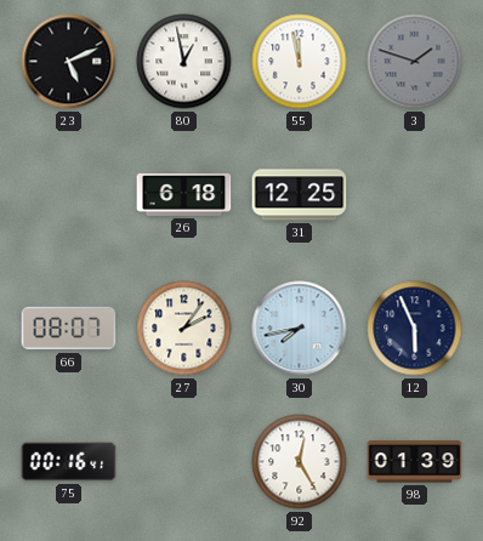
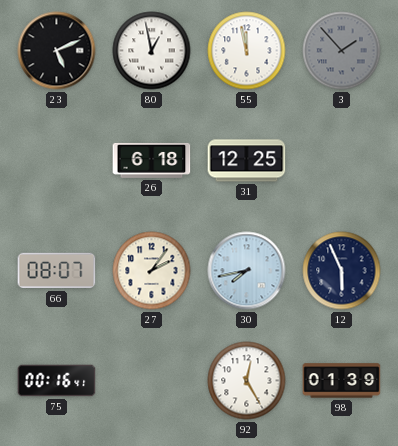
3: 1:48 -> 1:53
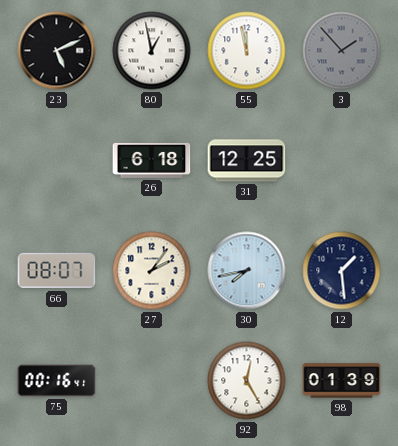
12: 5:56 -> 1:29
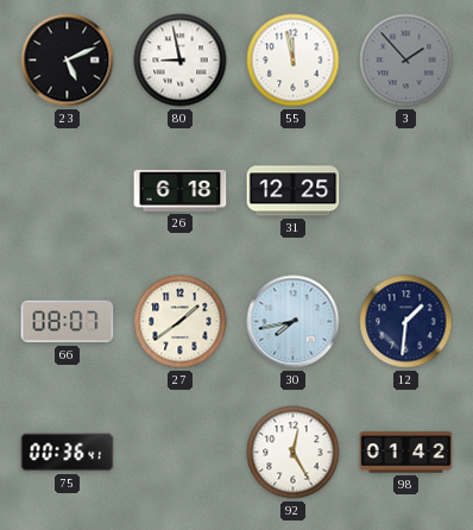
80: 12:58 -> 8:58
27: 2:06 -> 1:39
12: 1:29 -> 1:31
75: 00:16 -> 00:36
98: 01:39 -> 01:42
